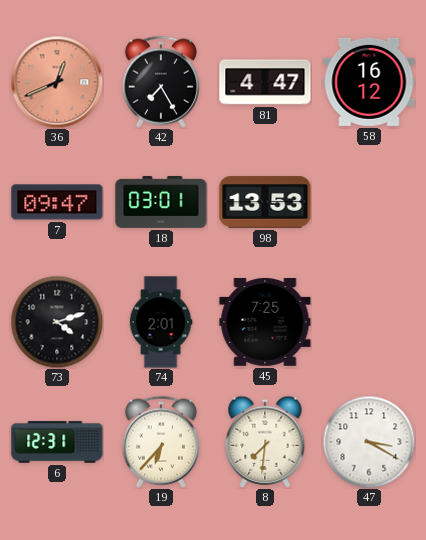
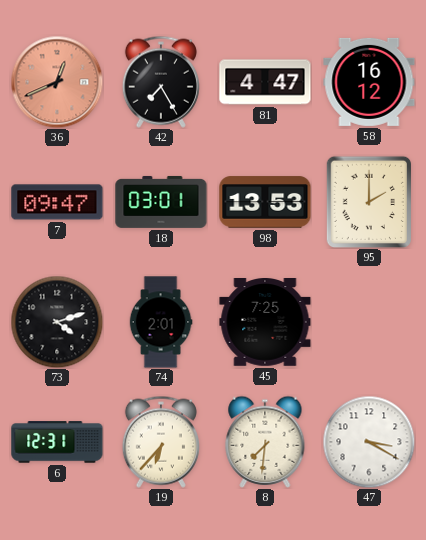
95: none -> 2:00
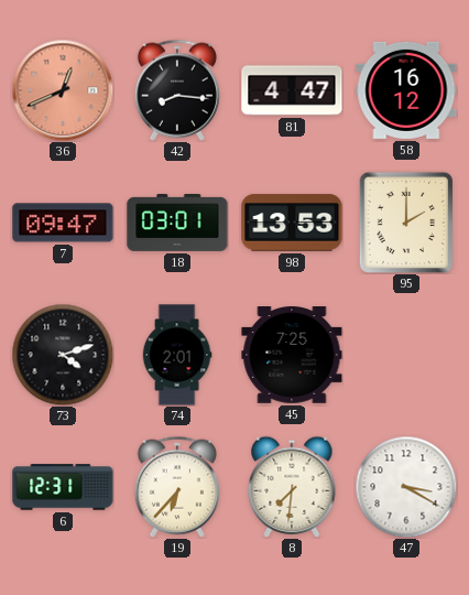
42: 7:25 -> 8:16
